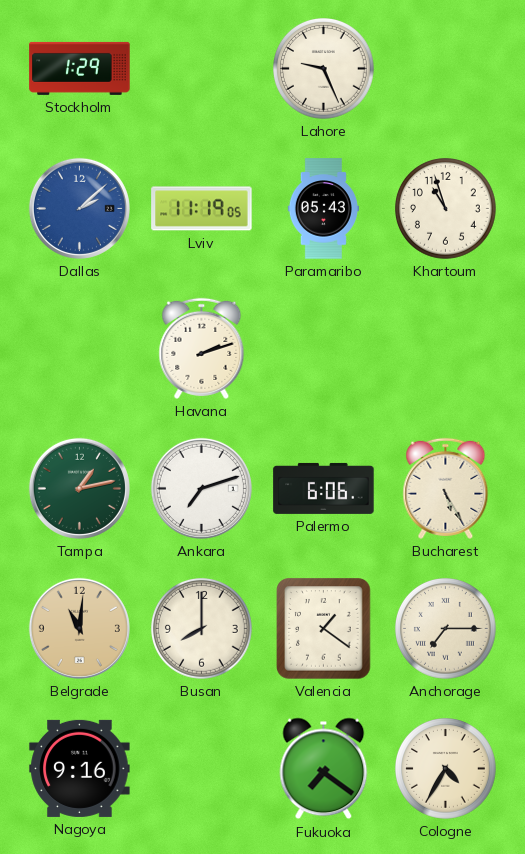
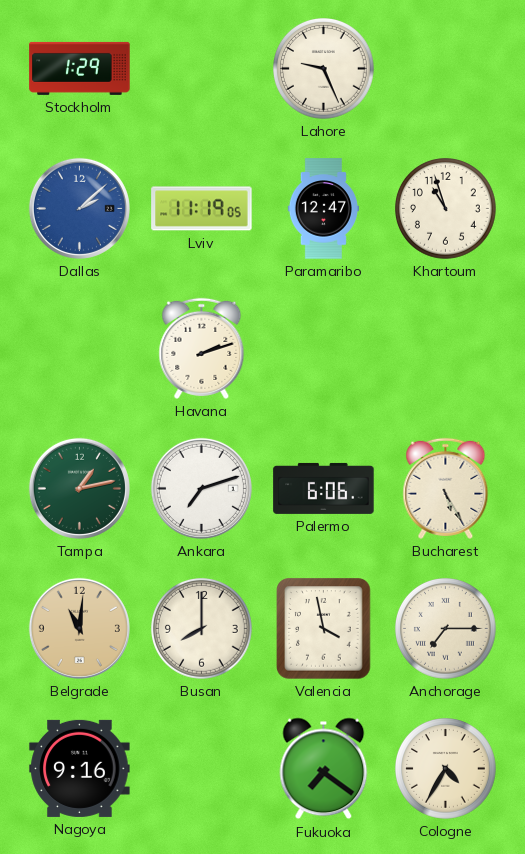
Paramaribo: 05:43 -> 12:47
Valencia: 1:21 -> 3:58
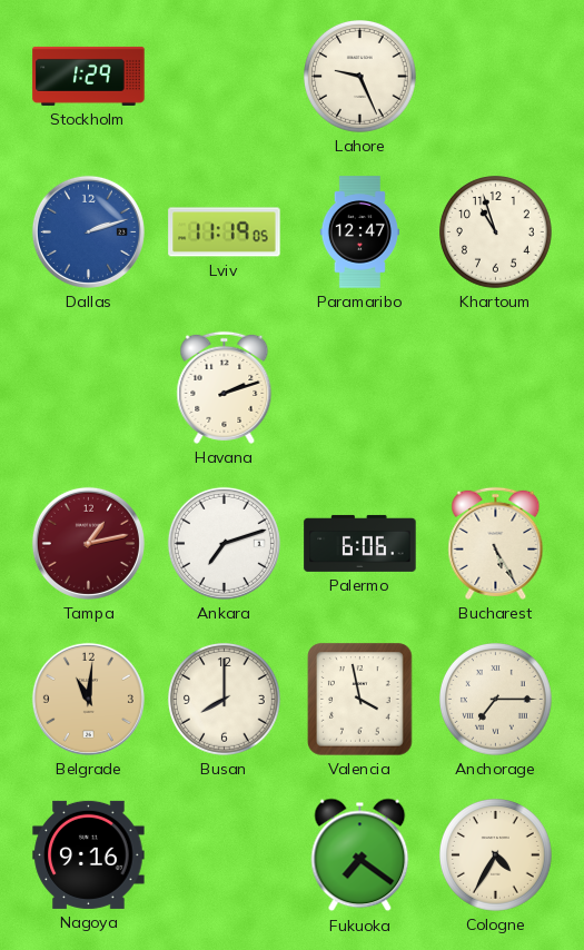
Dallas: 2:08 -> 2:12
Tampa dial: green -> burgundy
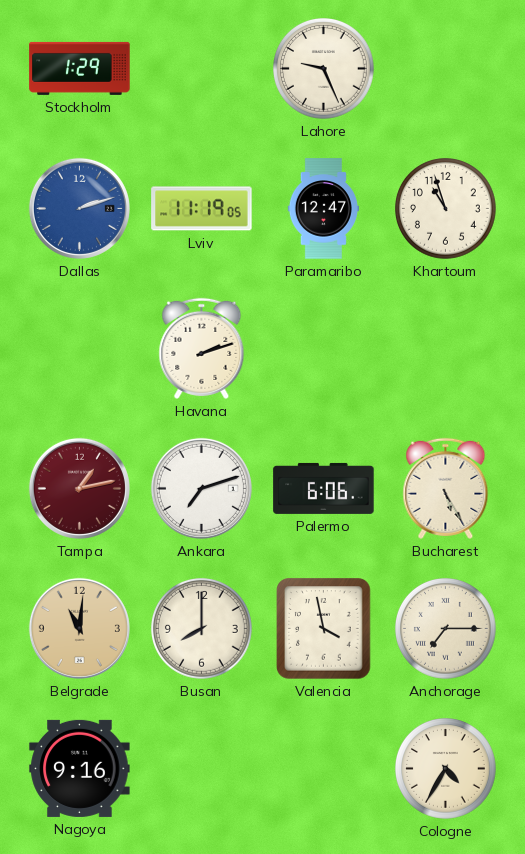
Fukuoka: 7:21 -> none
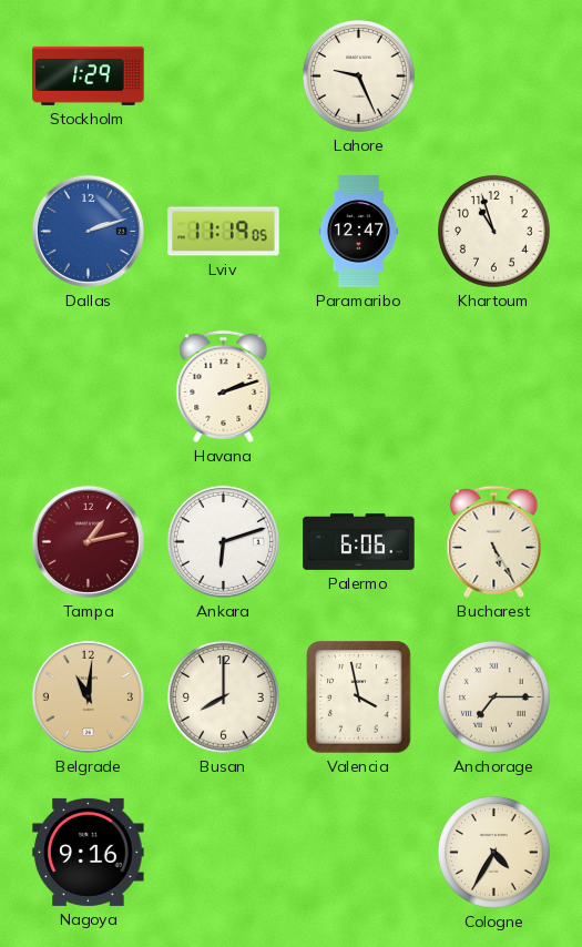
Ankara: 7:12 -> 6:12
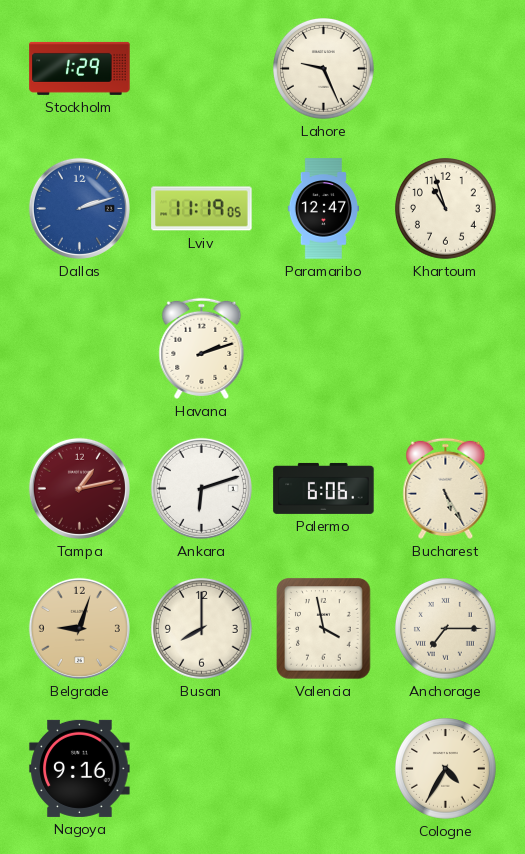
Belgrade: 11:01 -> 9:03
